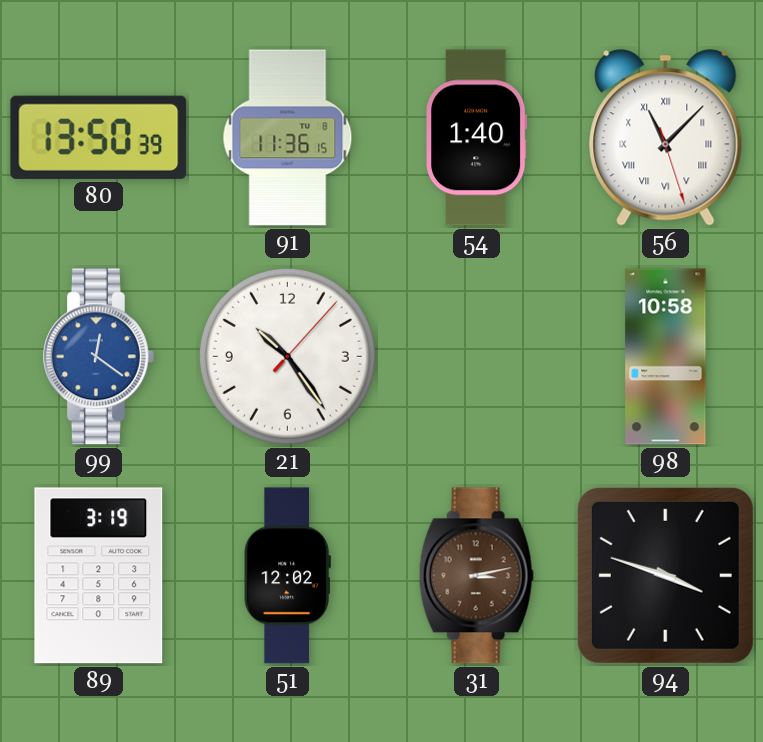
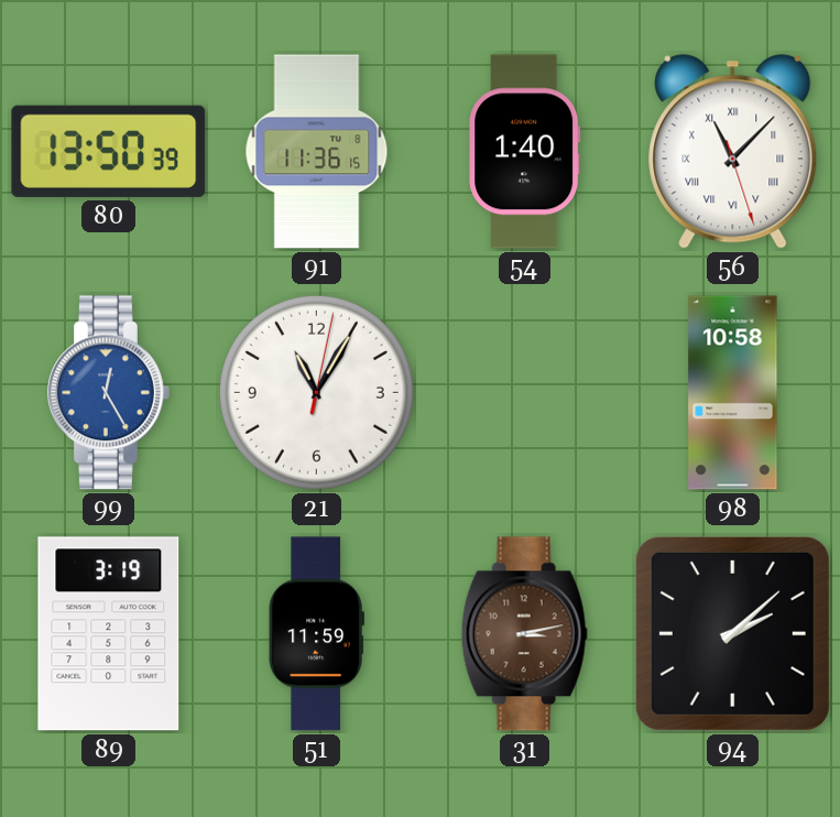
99: 12:21 -> 12:25
21: 10:24 -> 11:05
51: 12:02 -> 11:59
94: 3:48 -> 2:08
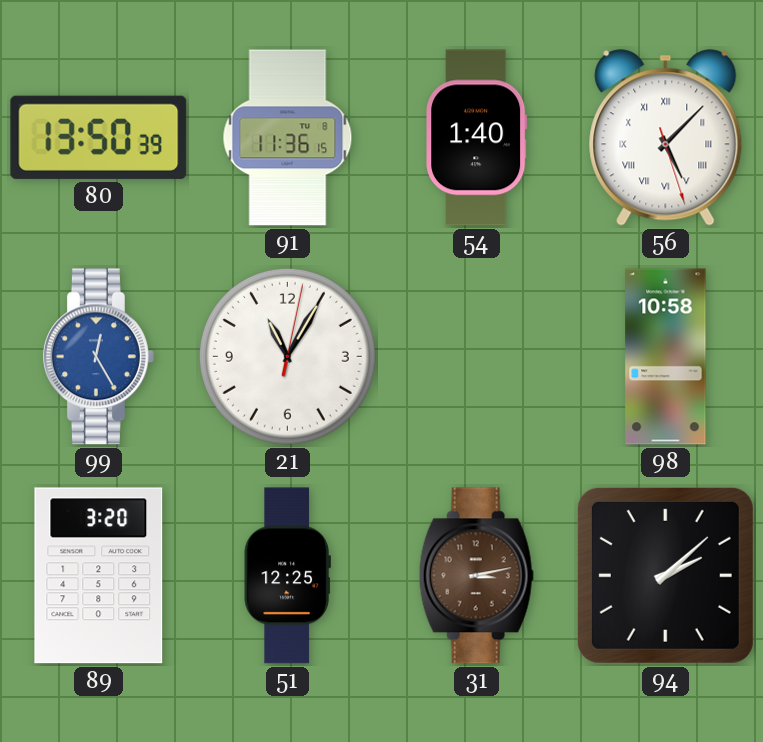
56: 11:07 -> 5:07
89: 3:19 -> 3:20
51: 11:59 -> 12:25
